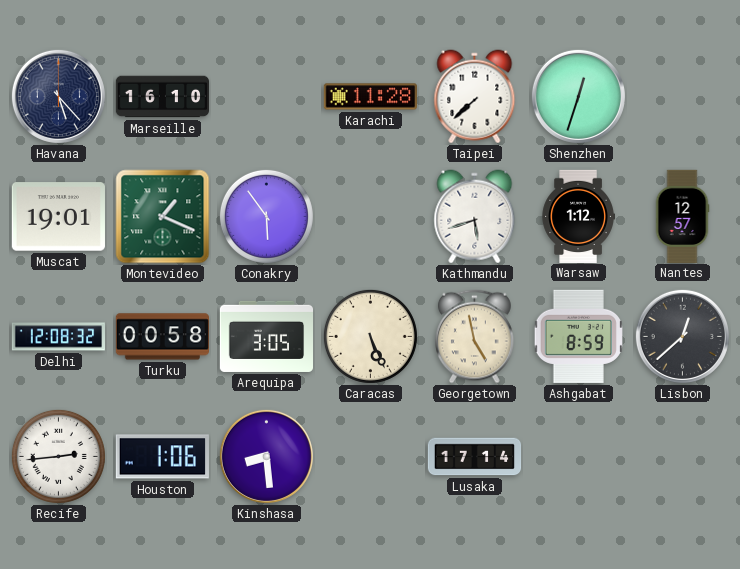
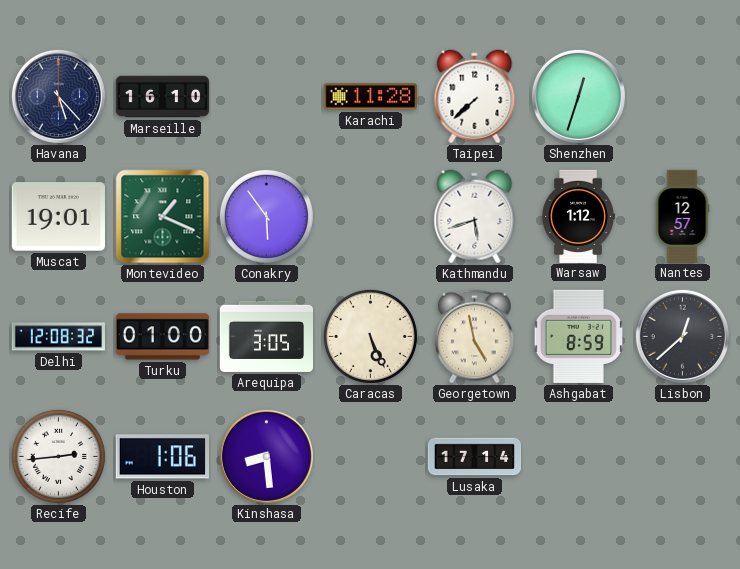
Turku: 00:58 -> 01:00
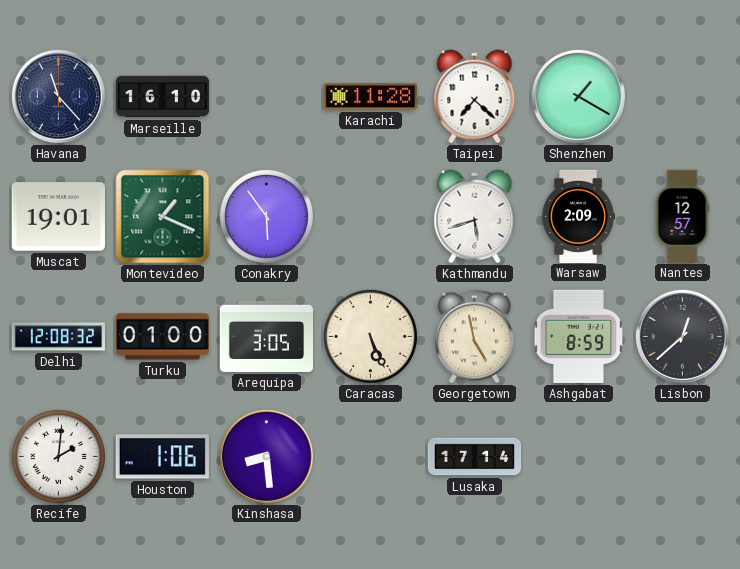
Havana: 5:23 -> 11:23
Taipei: 7:38 -> 7:22
Shenzhen: 12:33 -> 1:20
Warsaw: 1:12 -> 2:09
Recife: 2:44 -> 2:01
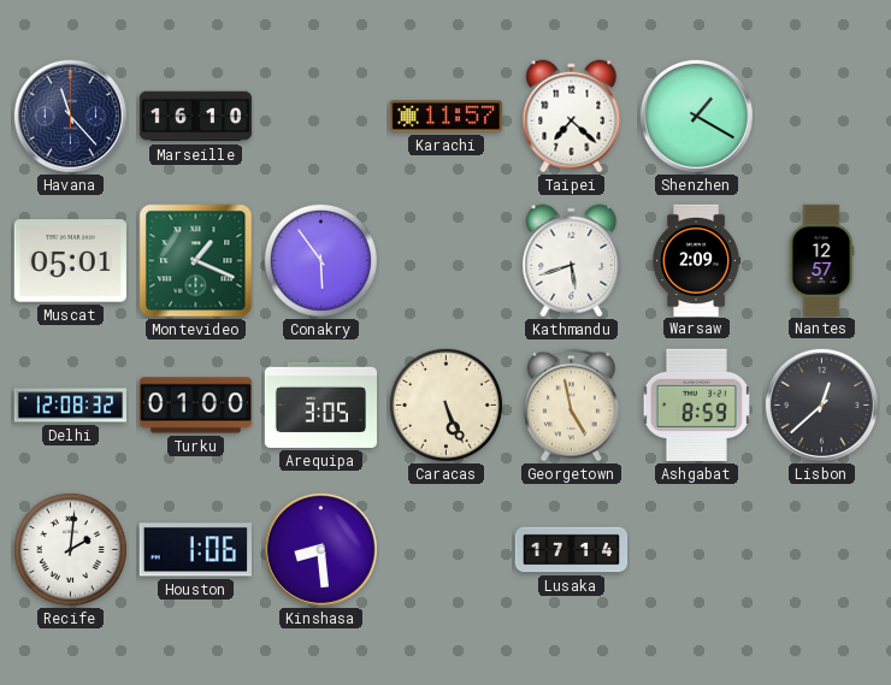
Karachi: 11:28 -> 11:57
Muscat: 19:01 -> 05:01
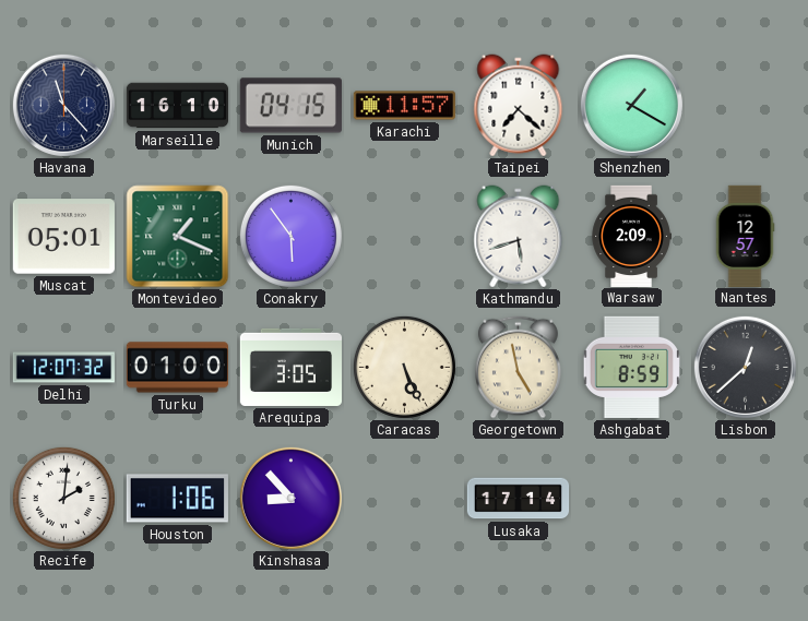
Munich: none -> 04:15
Delhi: 12:08 -> 12:07
Kinshasa: 8:29 -> 8:53
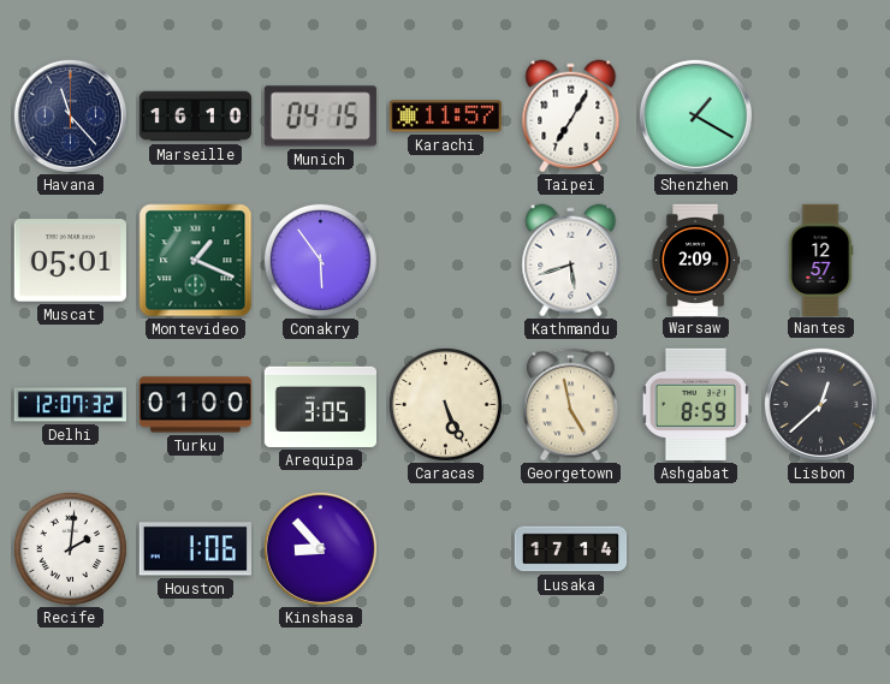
Taipei: 7:22 -> 7:05
